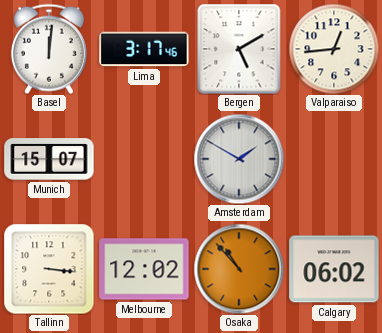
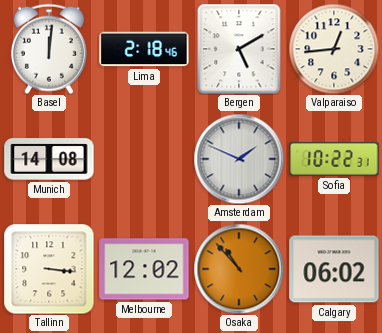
Lima: 3:17 -> 2:18
Munich: 15:07 -> 14:08
Amsterdam: 1:50 -> 1:49
Sofia: none -> 10:22
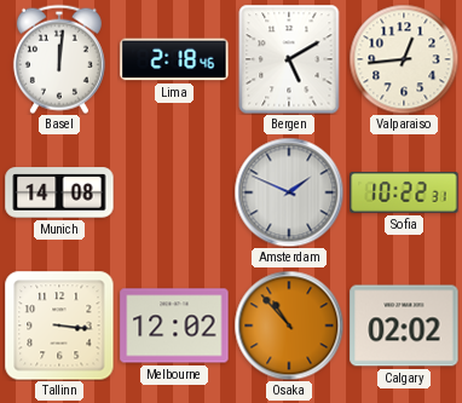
Calgary: 06:02 -> 02:02
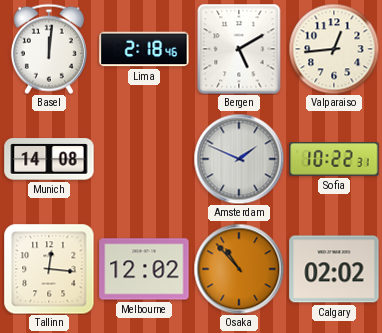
Tallinn: 3:16 -> 12:16
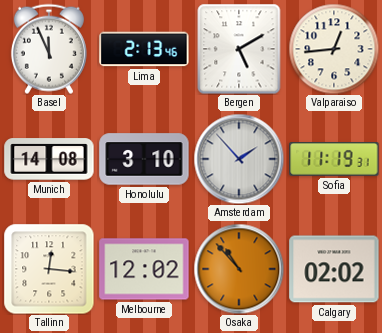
Basel: 12:01 -> 11:56
Lima: 2:18 -> 2:13
Honolulu: none -> 3:10
Amsterdam: 1:49 -> 1:53
Sofia: 10:22 -> 11:19
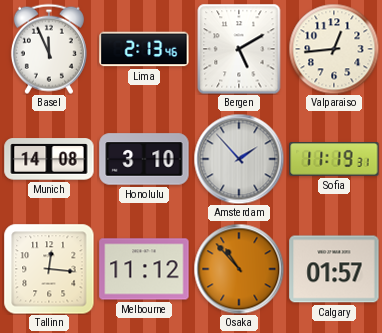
Melbourne: 12:02 -> 11:12
Calgary: 02:02 -> 01:57
